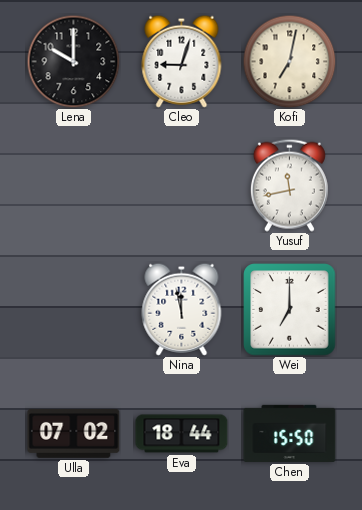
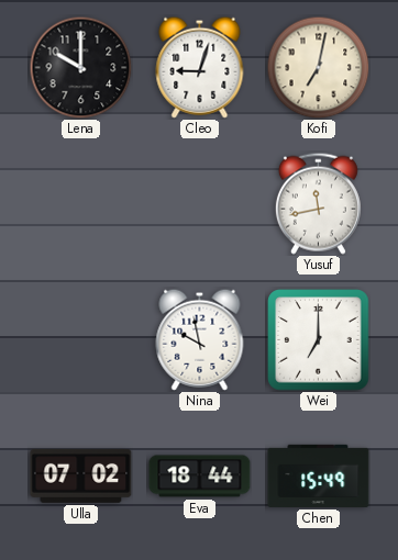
Nina: 11:58 -> 9:58
Chen: 15:50 -> 15:49
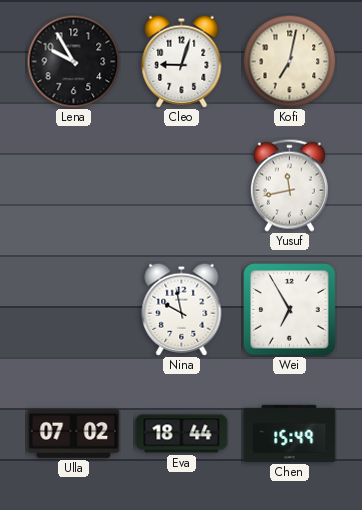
Lena: 10:00 -> 9:55
Wei: 7:00 -> 6:55
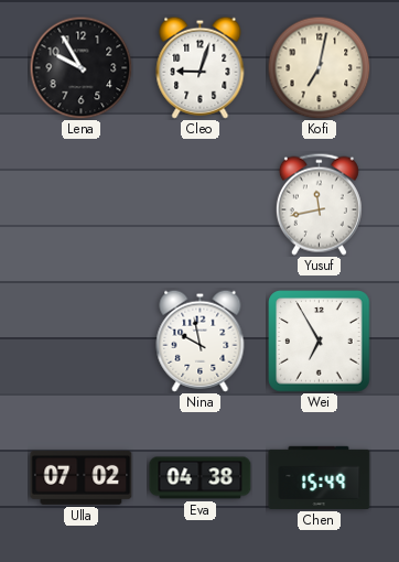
Eva: 18:44 -> 04:38
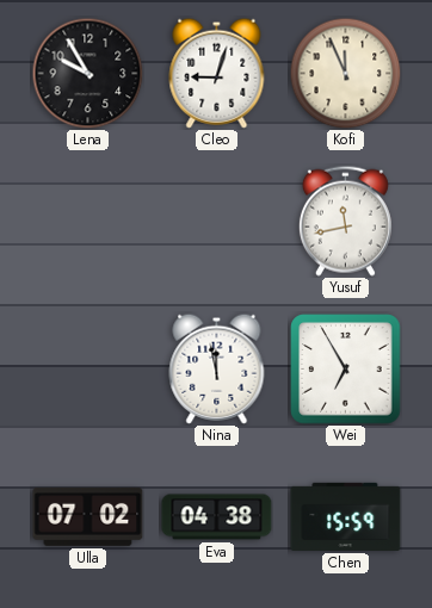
Kofi: 7:02 -> 11:56
Nina: 9:58 -> 11:58
Chen: 15:49 -> 15:59
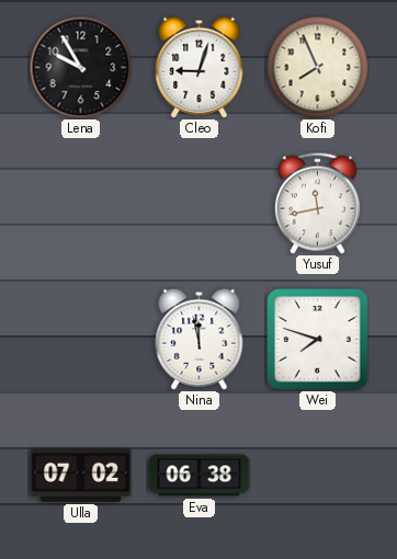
Kofi: 11:56 -> 7:56
Wei: 6:55 -> 7:48
Eva: 04:38 -> 06:38
Chen: 15:59 -> none
